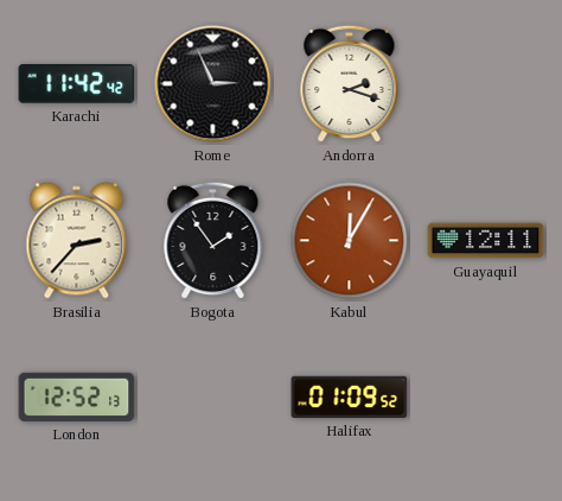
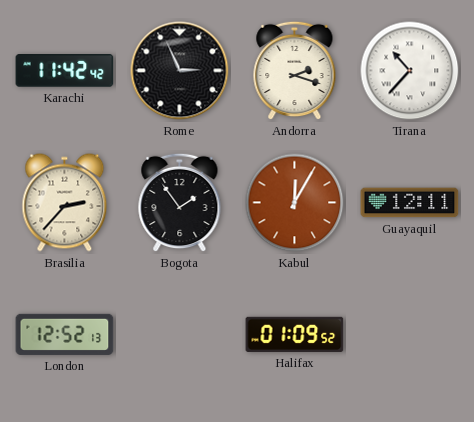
Tirana: none -> 10:37
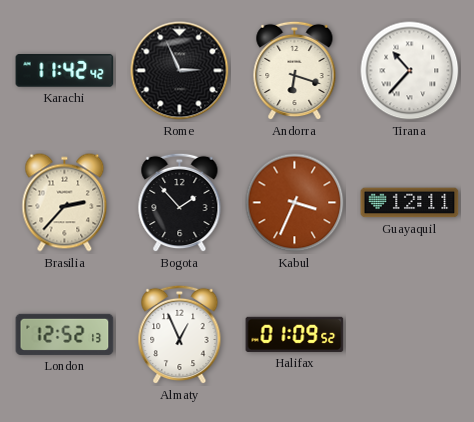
Andorra: 2:18 -> 6:18
Bogota: 1:54 -> 1:53
Kabul: 12:05 -> 3:34
Almaty: none -> 12:56
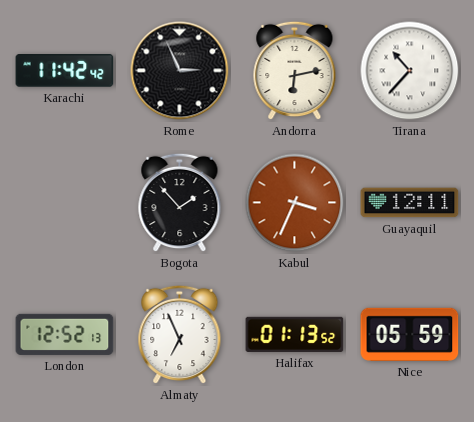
Andorra: 6:18 -> 6:13
Brasilia: 2:37 -> none
Almaty: 12:56 -> 6:56
Halifax: 01:09 -> 01:13
Nice: none -> 05:59
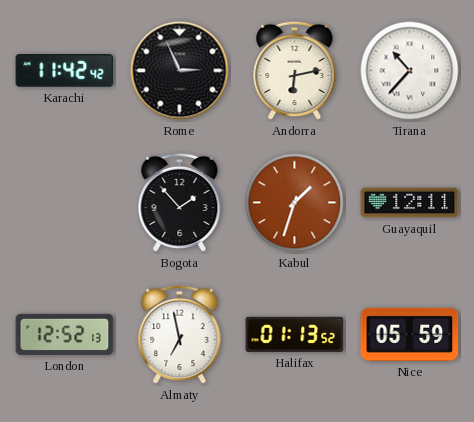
Kabul: 3:34 -> 1:33
Almaty: 6:56 -> 6:58
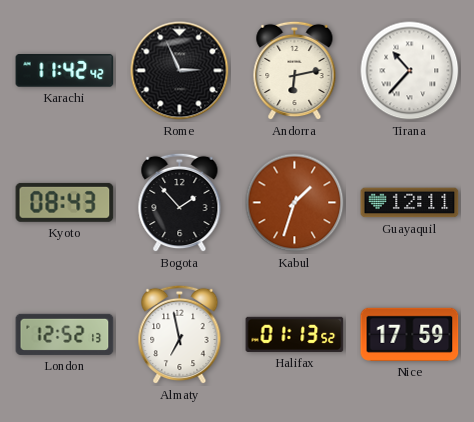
Kyoto: none -> 08:43
Nice: 05:59 -> 17:59
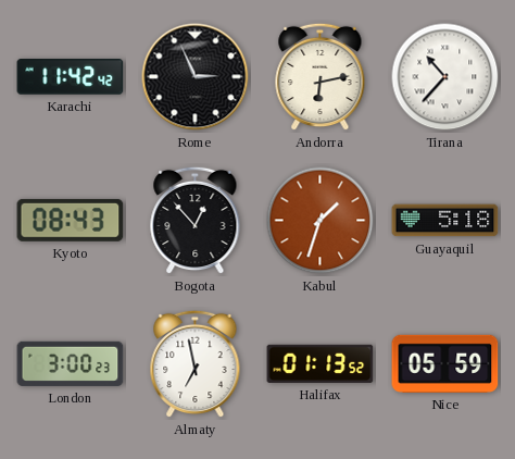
Bogota: 1:53 -> 12:53
Guayaquil: 12:11 -> 5:18
London: 12:52 -> 3:00
Nice: 17:59 -> 05:59
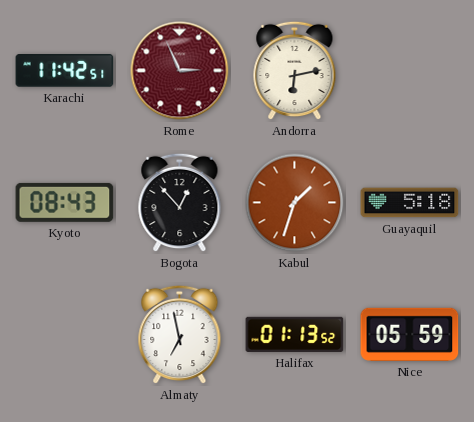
Karachi: 11:42:42 -> 11:42:51
Rome dial: black -> burgundy
Tirana: 10:37 -> none
London: 3:00 -> none
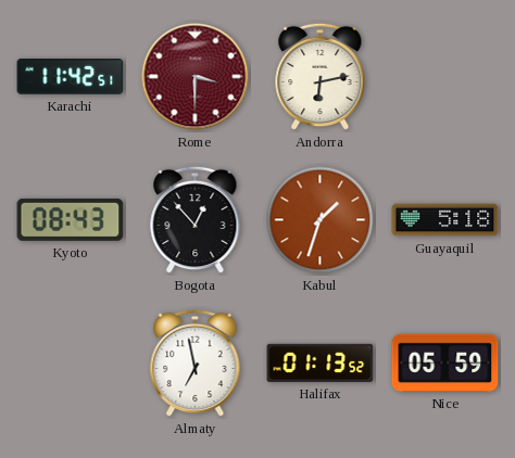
Rome: 2:56 -> 3:30
